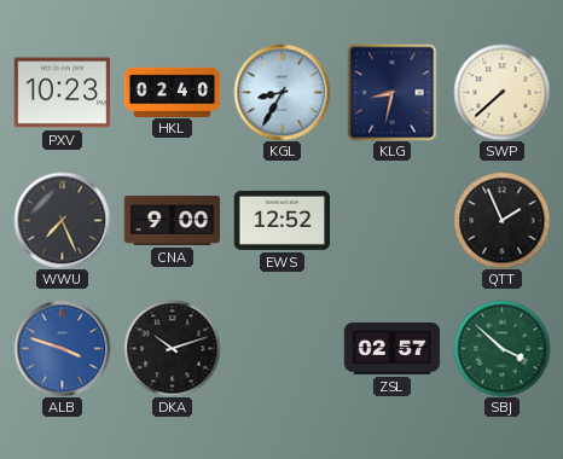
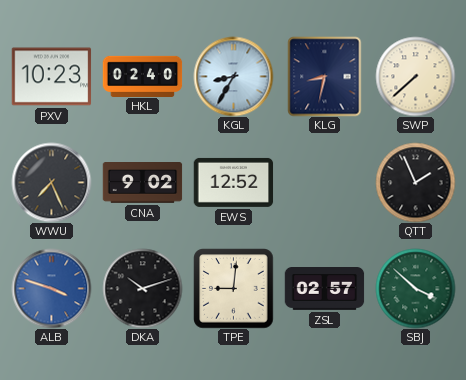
CNA: 9:00 -> 9:02
TPE: none -> 9:01
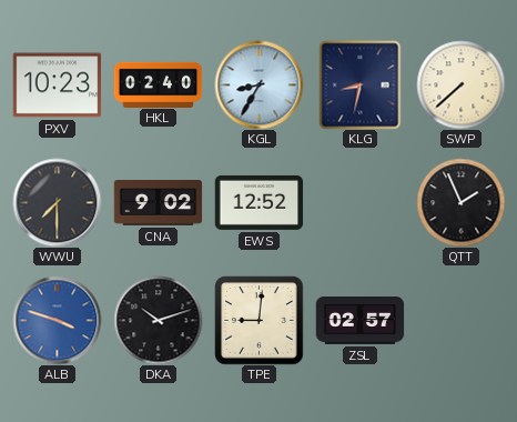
WWU: 7:26 -> 7:30
SBJ: 3:52 -> none
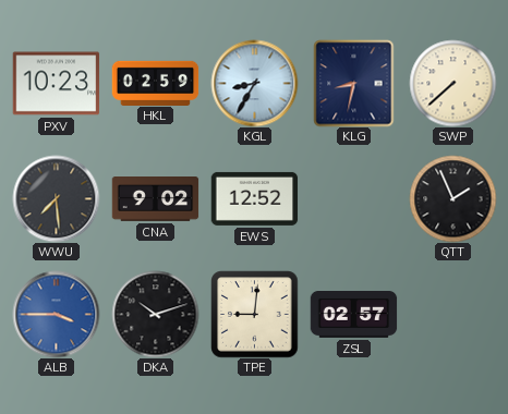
HKL: 02:40 -> 02:59
WWU: 7:30 -> 7:29
ALB: 3:48 -> 3:45
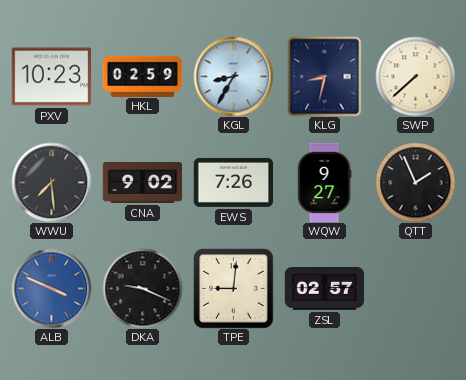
EWS: 12:52 -> 7:26
WQW: none -> 9:27
ALB: 3:45 -> 3:49
DKA: 10:12 -> 9:19
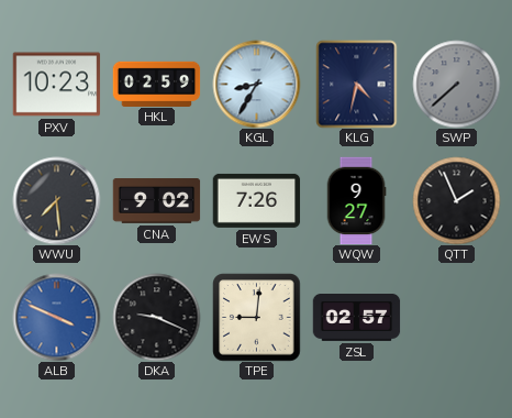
KLG: 8:32 -> 4:32
SWP dial: cream -> grey
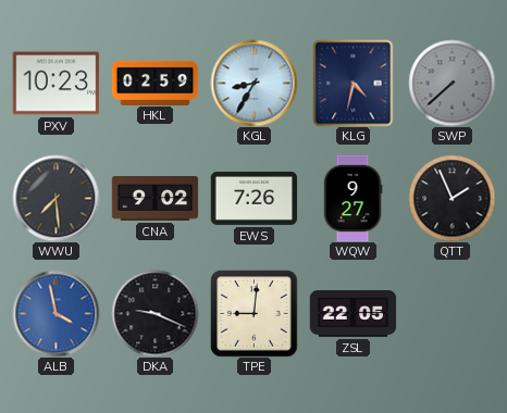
ALB: 3:49 -> 3:58
ZSL: 02:57 -> 22:05
